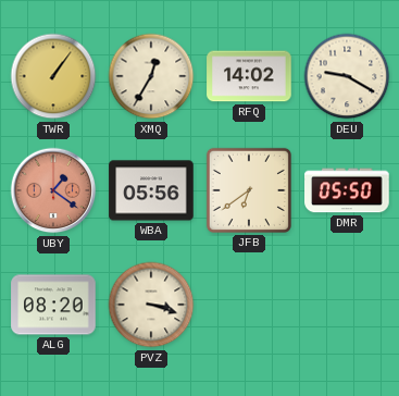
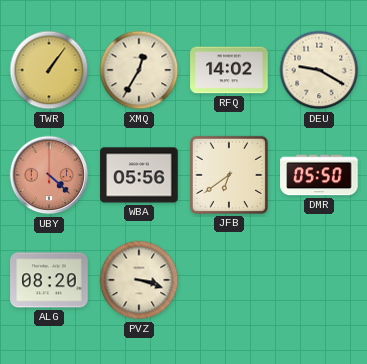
UBY: 1:21 -> 4:22
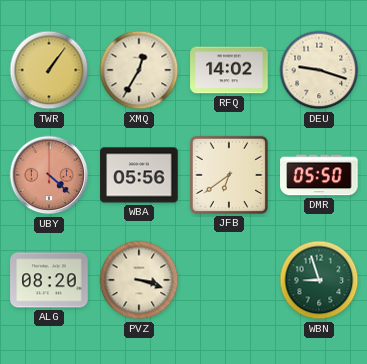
DEU: 9:20 -> 9:18
WBN: none -> 8:57
